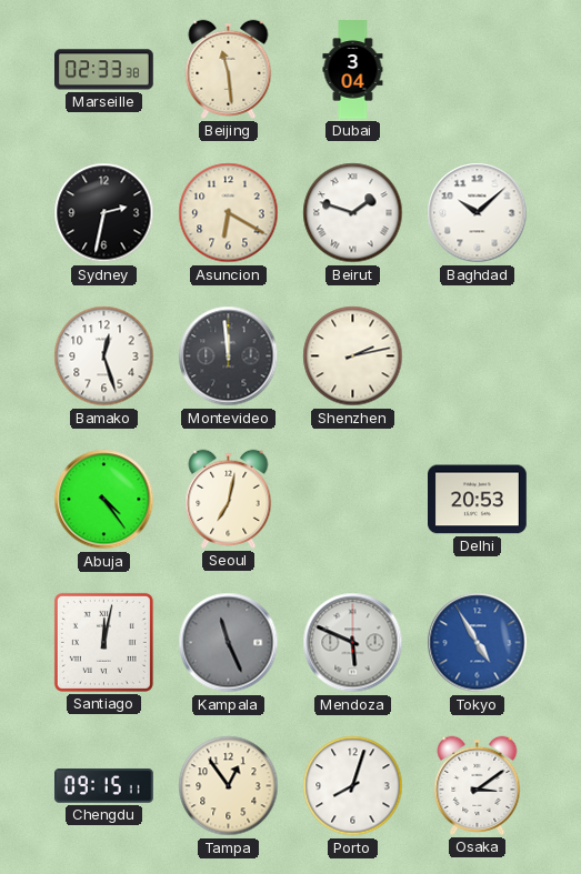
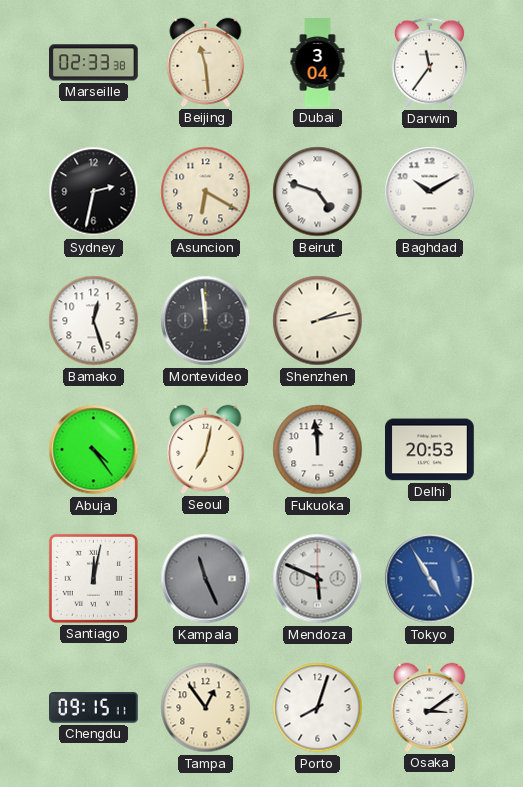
Darwin: none -> 11:36
Beirut: 1:48 -> 4:48
Baghdad: 10:08 -> 10:10
Fukuoka: none -> 11:59
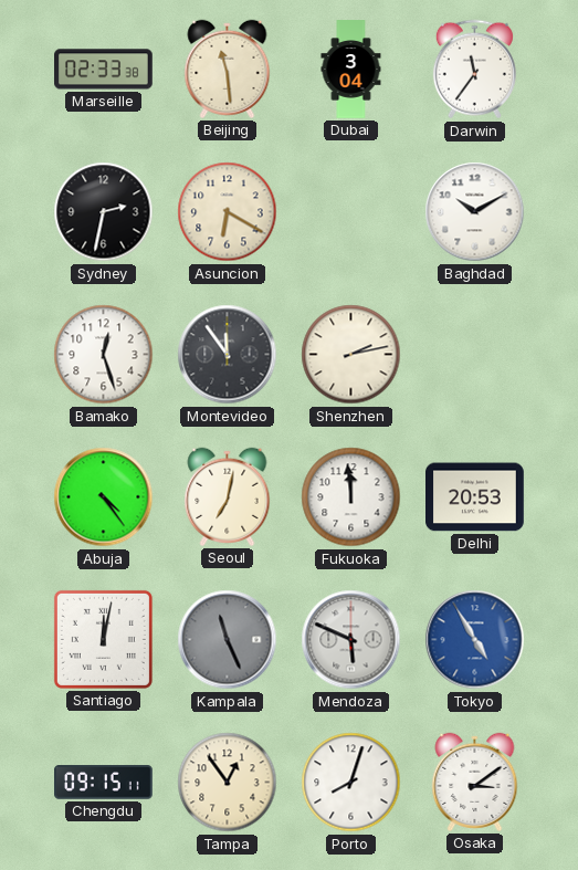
Beirut: 4:48 -> none
Montevideo: 11:59 -> 11:54
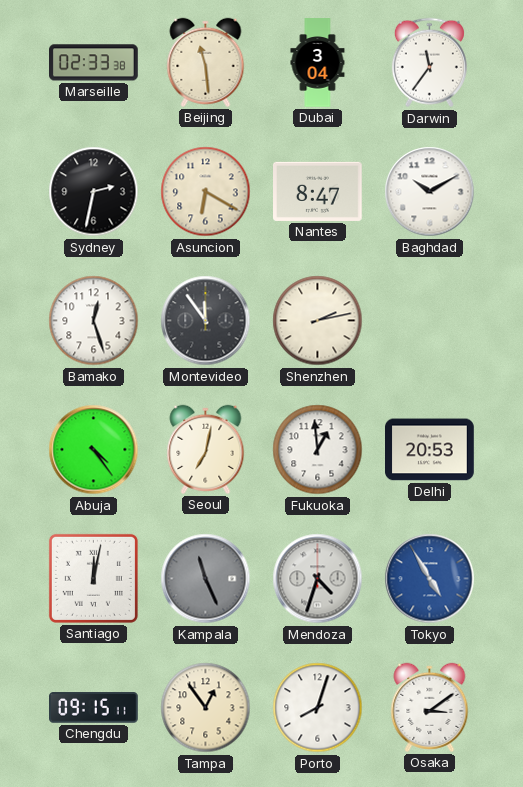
Nantes: none -> 8:47
Fukuoka: 11:59 -> 12:59
Mendoza: 5:49 -> 4:33
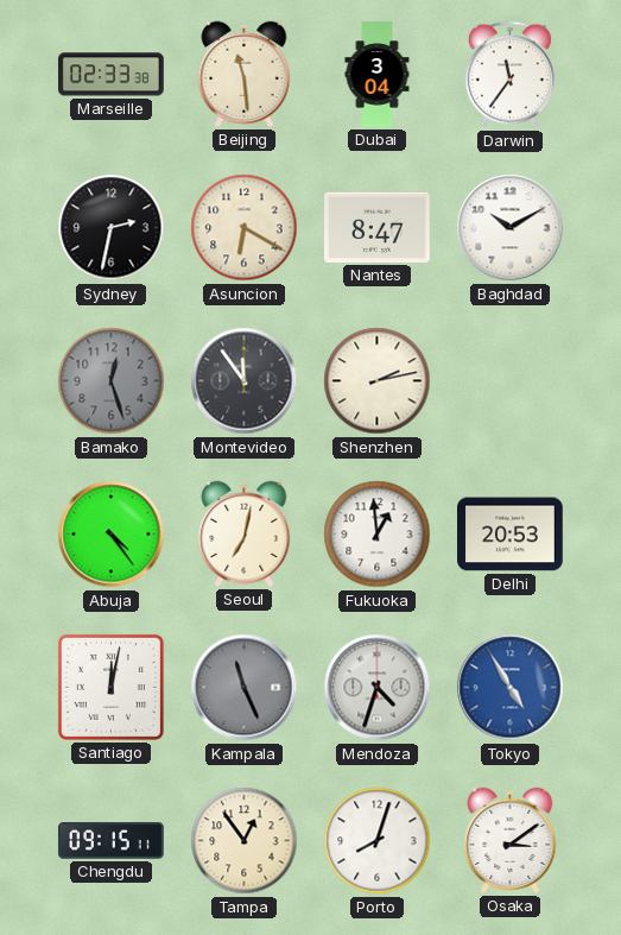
Bamako dial: white -> grey
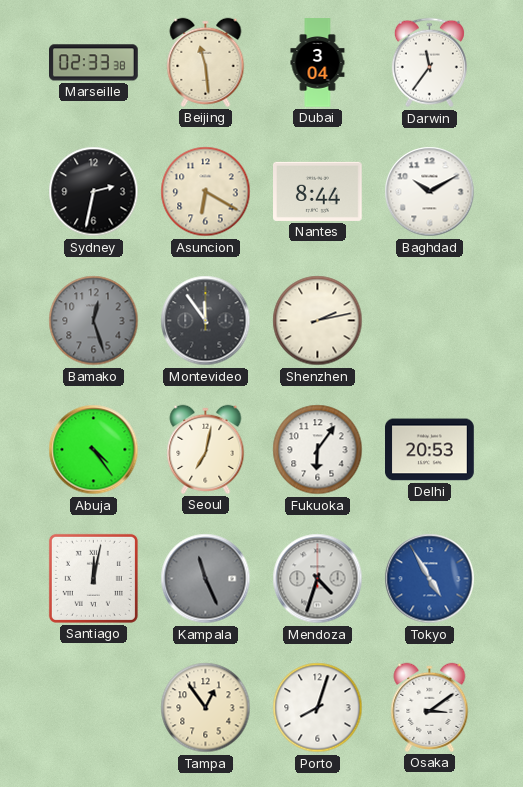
Nantes: 8:47 -> 8:44
Fukuoka: 12:59 -> 6:06
Chengdu: 09:15 -> none
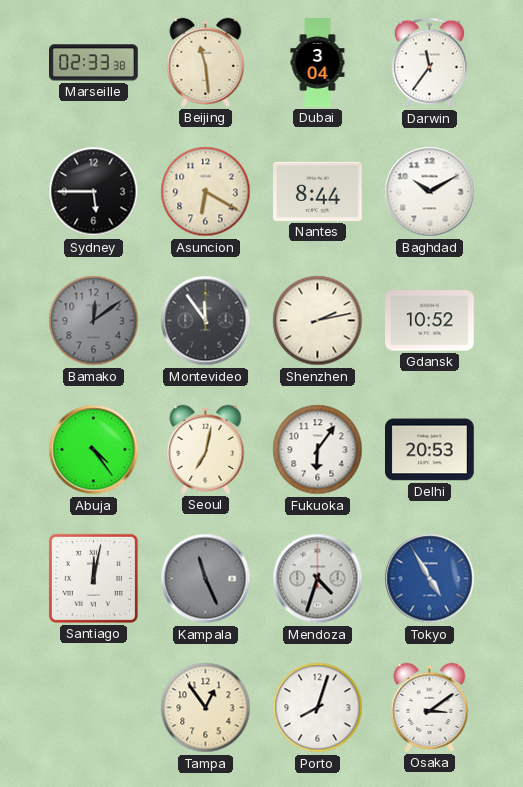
Sydney: 2:32 -> 5:45
Bamako: 12:27 -> 12:09
Gdansk: none -> 10:52
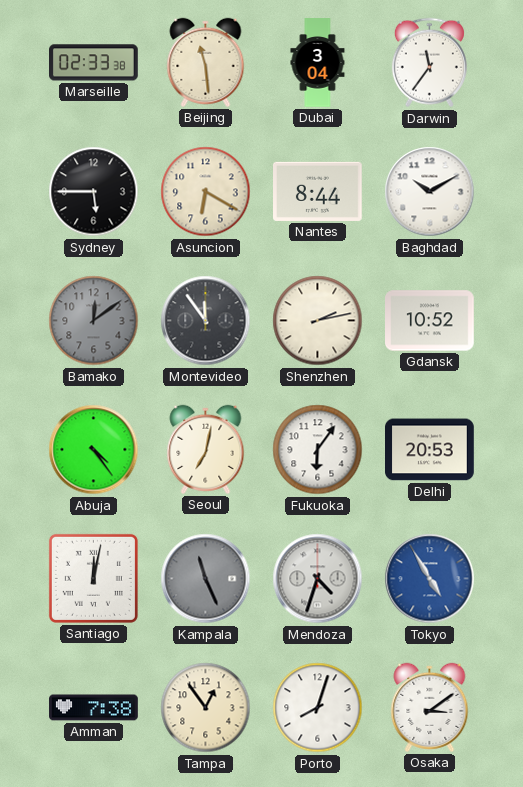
Amman: none -> 7:38
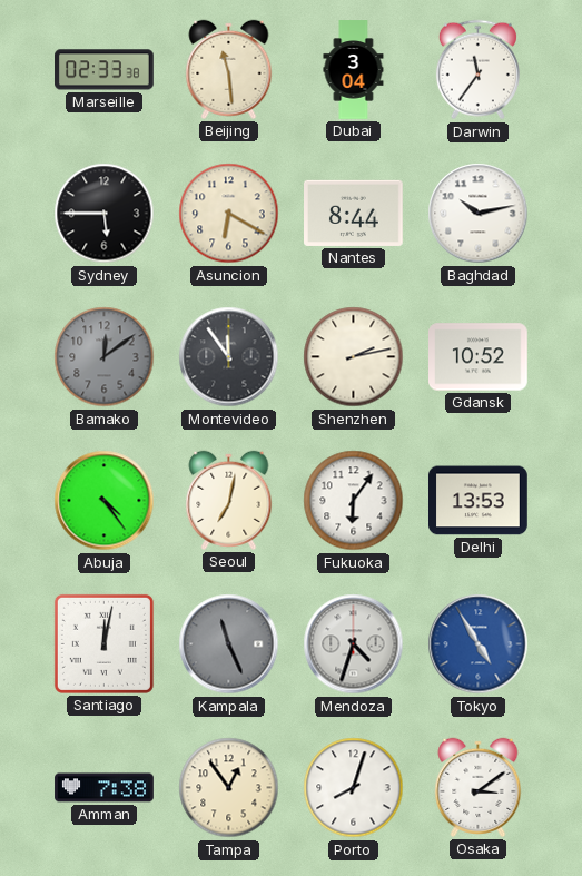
Baghdad: 10:10 -> 10:13
Delhi: 20:53 -> 13:53
